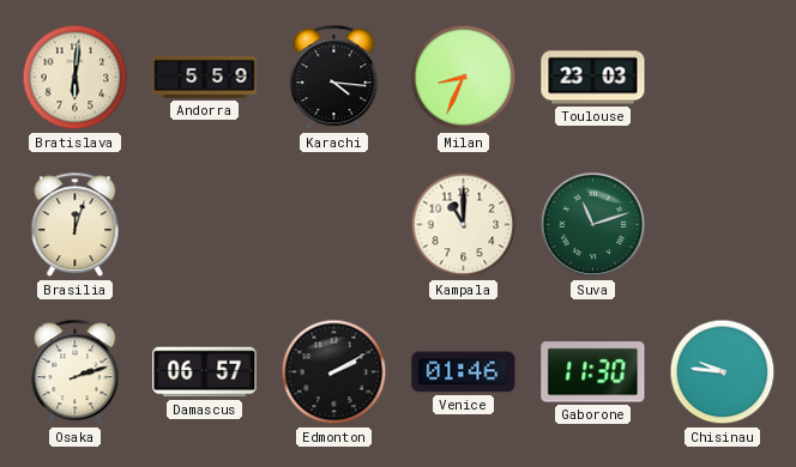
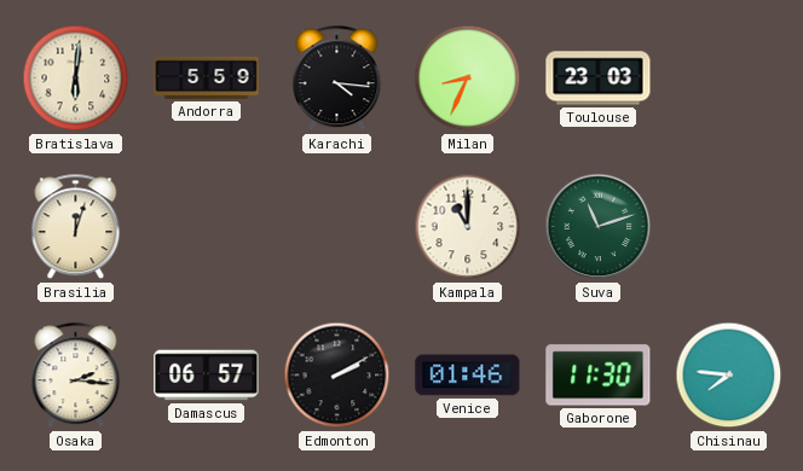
Osaka: 2:12 -> 2:16
Chisinau: 9:46 -> 7:46
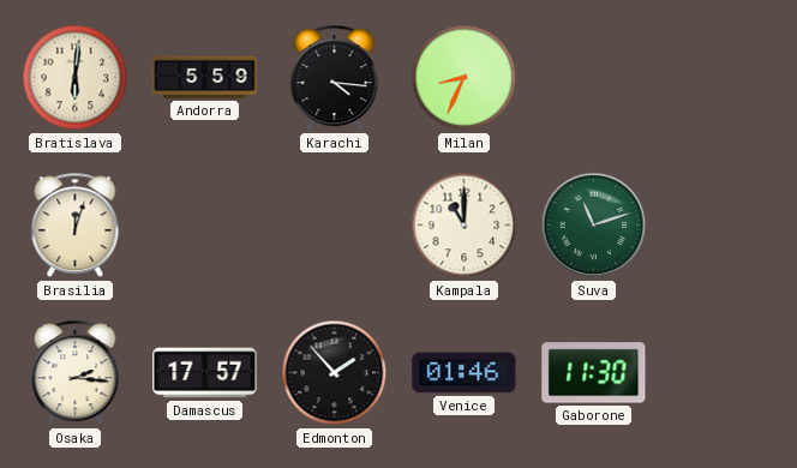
Toulouse: 23:03 -> none
Damascus: 06:57 -> 17:57
Edmonton: 2:10 -> 1:53
Chisinau: 7:46 -> none
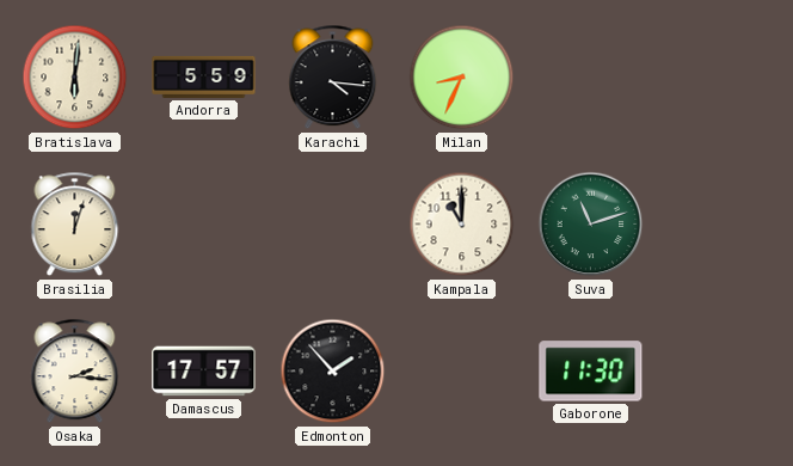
Venice: 01:46 -> none
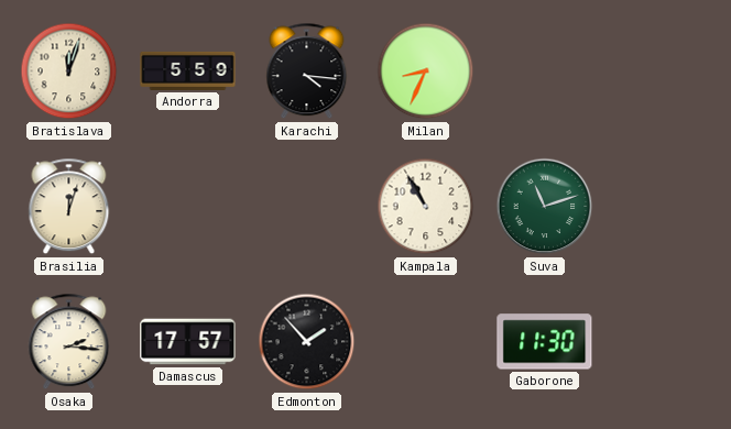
Bratislava: 6:01 -> 12:03
Kampala: 11:00 -> 10:55
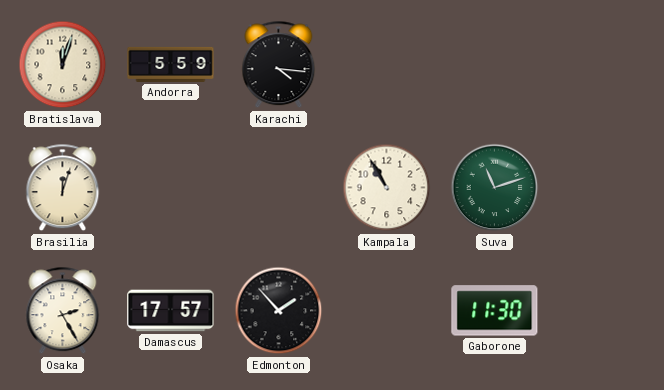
Milan: 8:34 -> none
Osaka: 2:16 -> 2:25
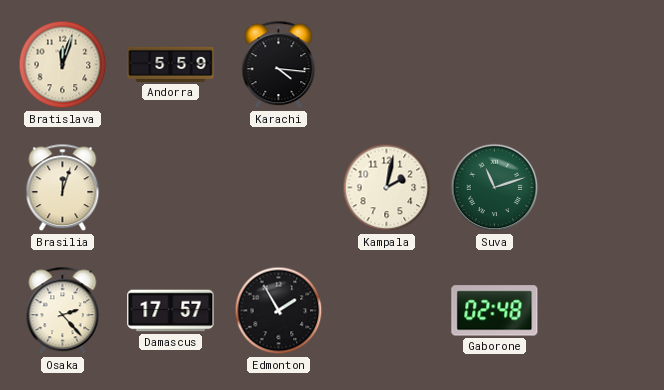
Kampala: 10:55 -> 2:02
Osaka: 2:25 -> 2:23
Edmonton: 1:53 -> 1:55
Gaborone: 11:30 -> 02:48
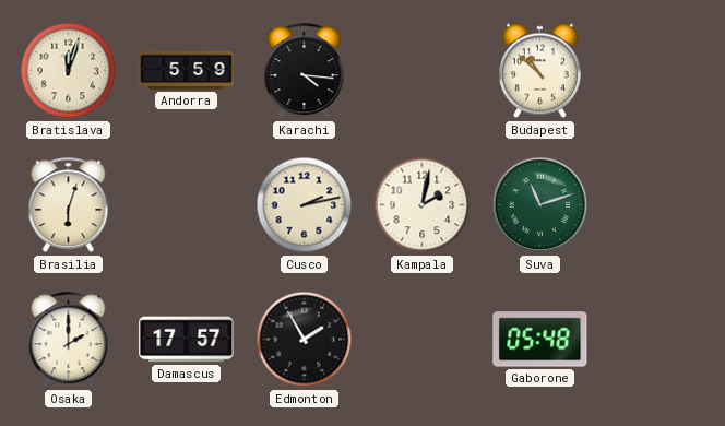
Budapest: none -> 10:52
Brasilia: 12:03 -> 6:03
Cusco: none -> 2:13
Osaka: 2:23 -> 2:00
Gaborone: 02:48 -> 05:48
